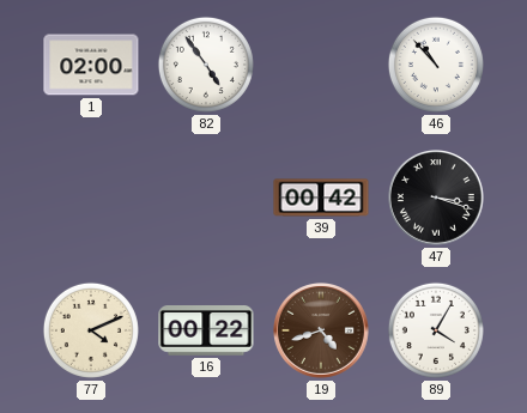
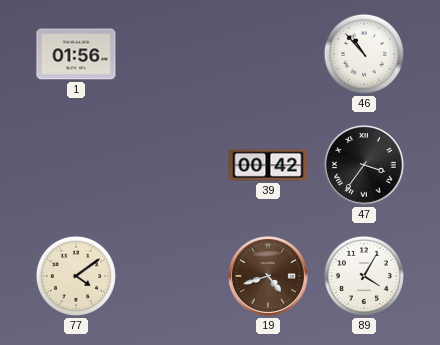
1: 02:00 -> 01:56
82: 4:54 -> none
47: 3:18 -> 3:36
77: 4:11 -> 4:09
16: 00:22 -> none
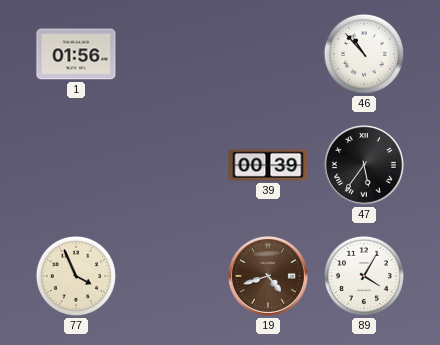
39: 00:42 -> 00:39
47: 3:36 -> 5:36
77: 4:09 -> 3:56
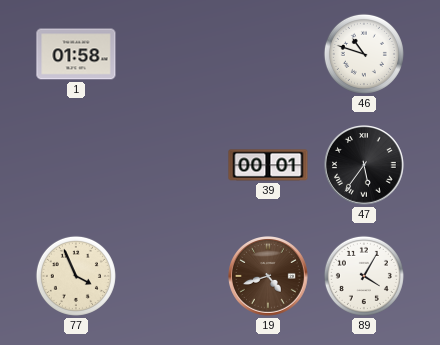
1: 01:56 -> 01:58
46: 10:53 -> 10:48
39: 00:39 -> 00:01
